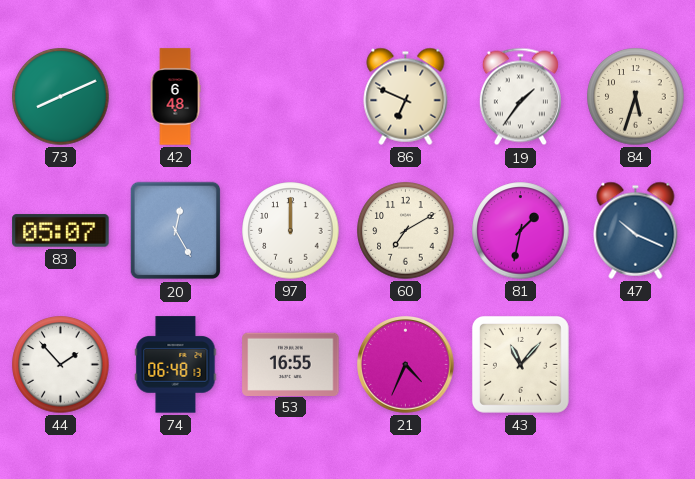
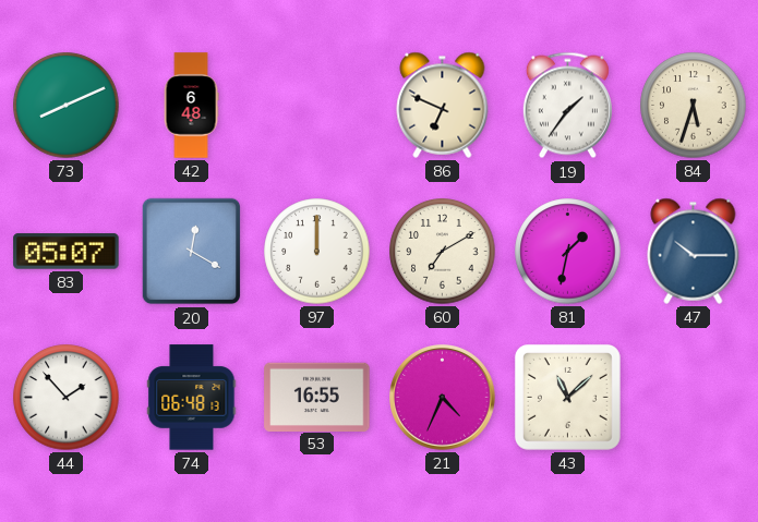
20: 12:25 -> 12:20
47: 10:19 -> 10:15
43: 11:07 -> 11:08
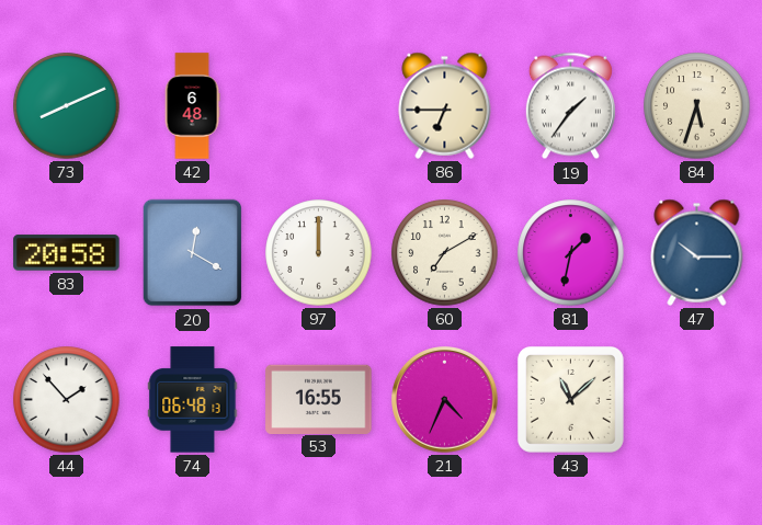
86: 6:49 -> 6:45
83: 05:07 -> 20:58
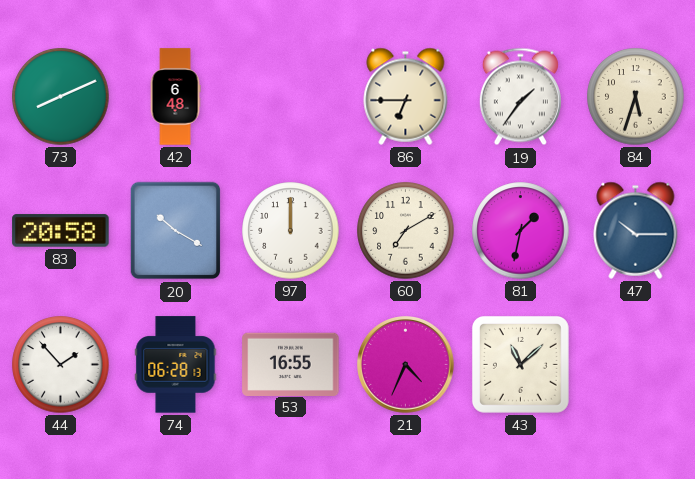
20: 12:20 -> 10:20
74: 06:48 -> 06:28
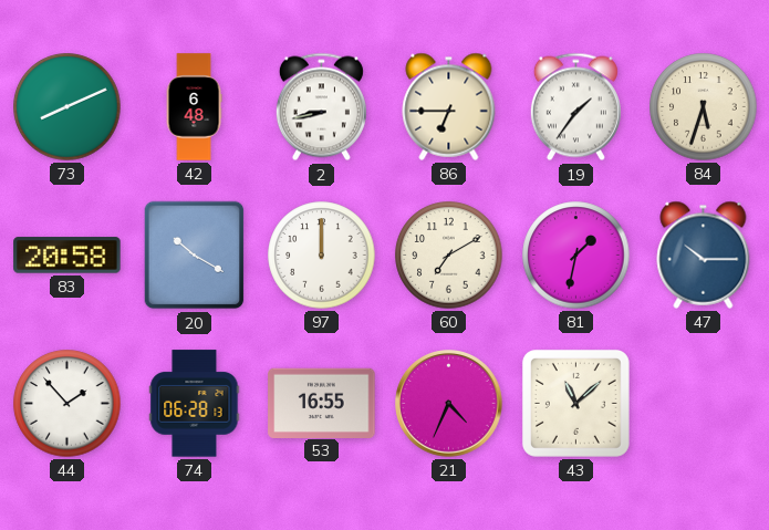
2: none -> 8:43
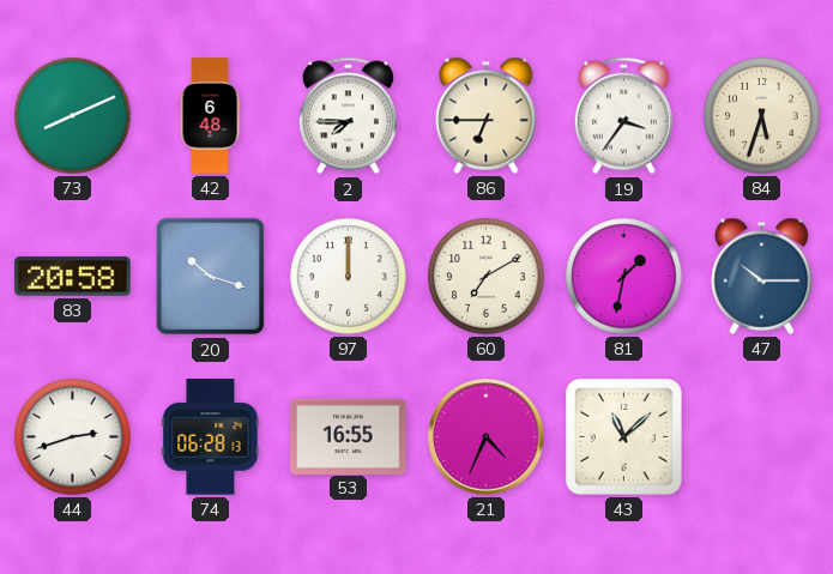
2: 8:43 -> 7:45
19: 1:36 -> 3:36
20: 10:20 -> 10:18
44: 1:53 -> 2:42
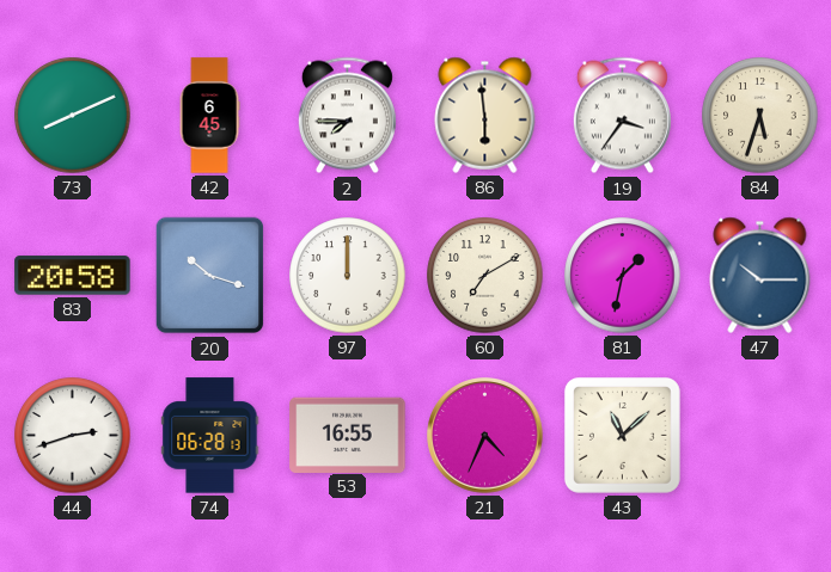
42: 6:48 -> 6:45
86: 6:45 -> 5:59
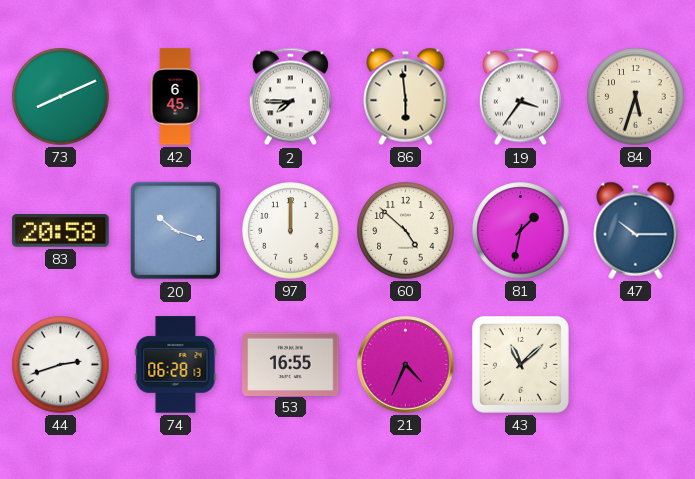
60: 7:10 -> 4:52
